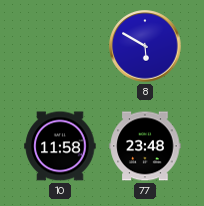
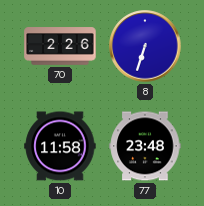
70: none -> 2:26
8: 5:50 -> 6:33
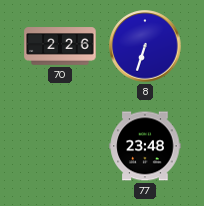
10: 11:58 -> none
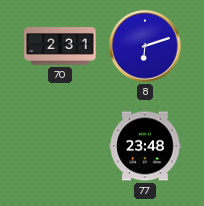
70: 2:26 -> 2:31
8: 6:33 -> 6:12
